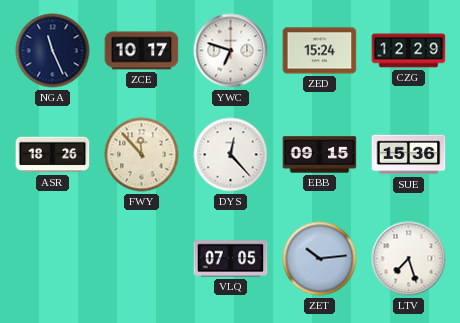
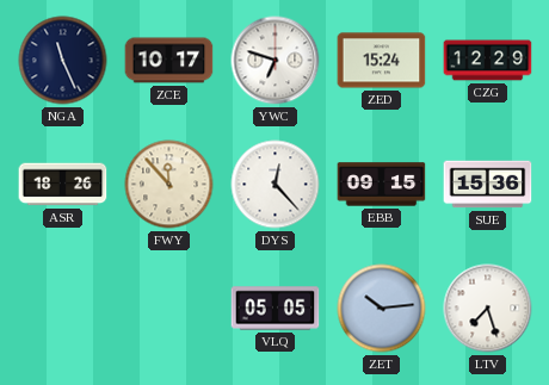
VLQ: 07:05 -> 05:05
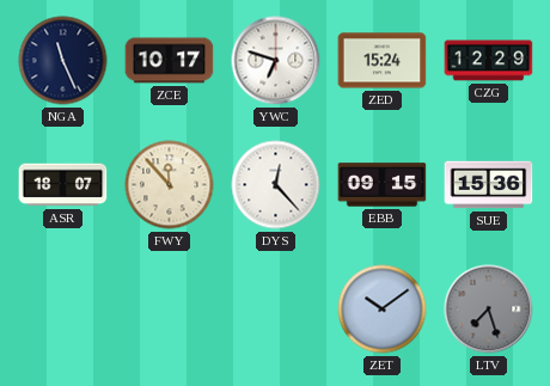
ASR: 18:26 -> 18:07
VLQ: 05:05 -> none
ZET: 10:14 -> 10:09
LTV dial: white -> grey
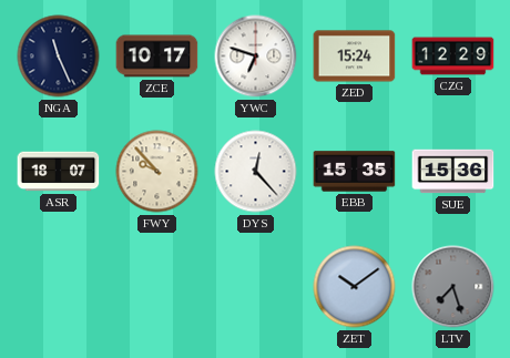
FWY: 11:53 -> 9:53
EBB: 09:15 -> 15:35
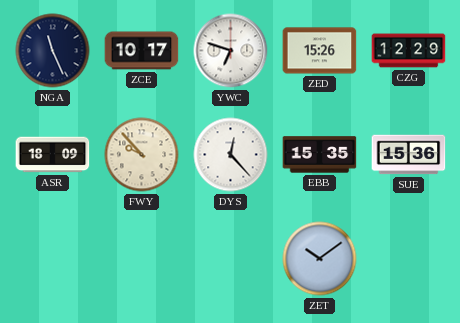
ZED: 15:24 -> 15:26
ASR: 18:07 -> 18:09
LTV: 7:27 -> none
